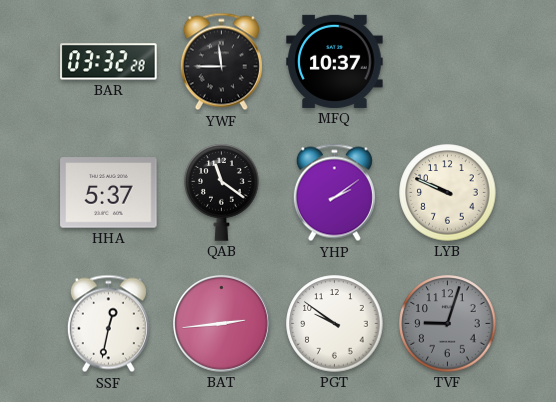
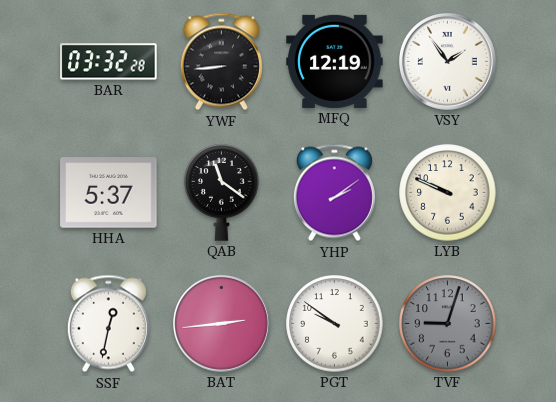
YWF: 11:45 -> 8:44
MFQ: 10:37 -> 12:19
VSY: none -> 1:54
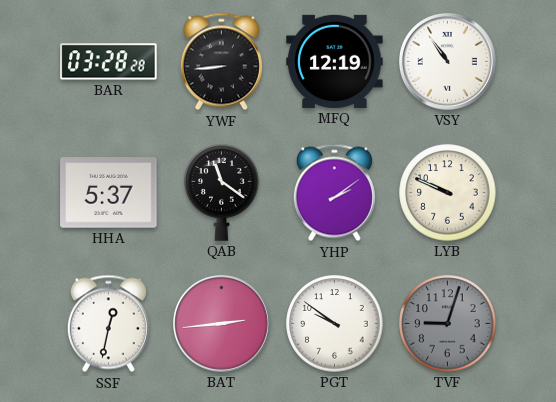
BAR: 03:32 -> 03:28
VSY: 1:54 -> 10:54
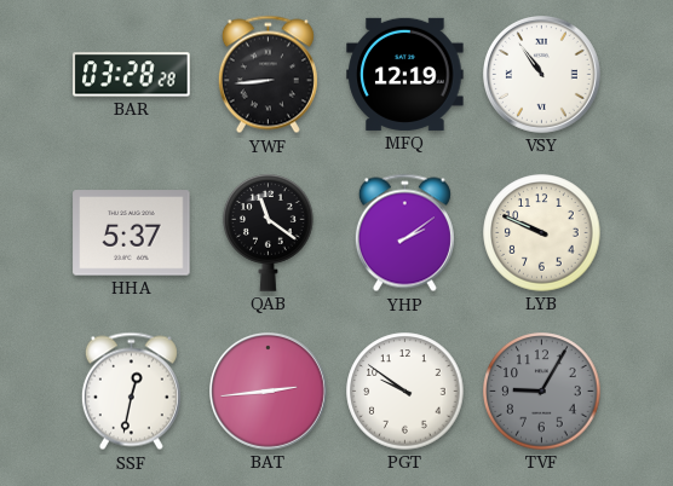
TVF: 9:03 -> 9:05
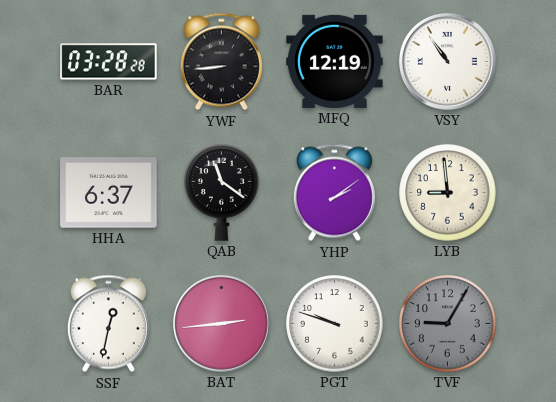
HHA: 5:37 -> 6:37
LYB: 9:49 -> 8:59
PGT: 9:51 -> 9:48
